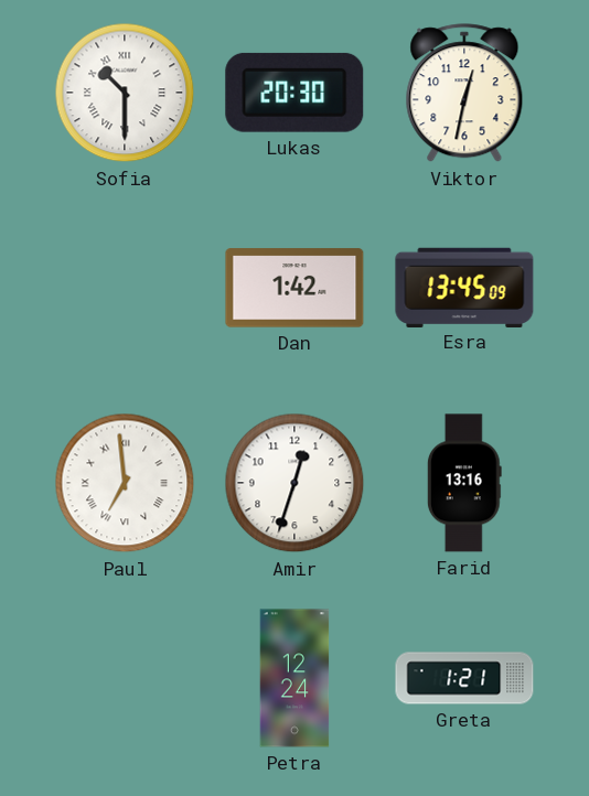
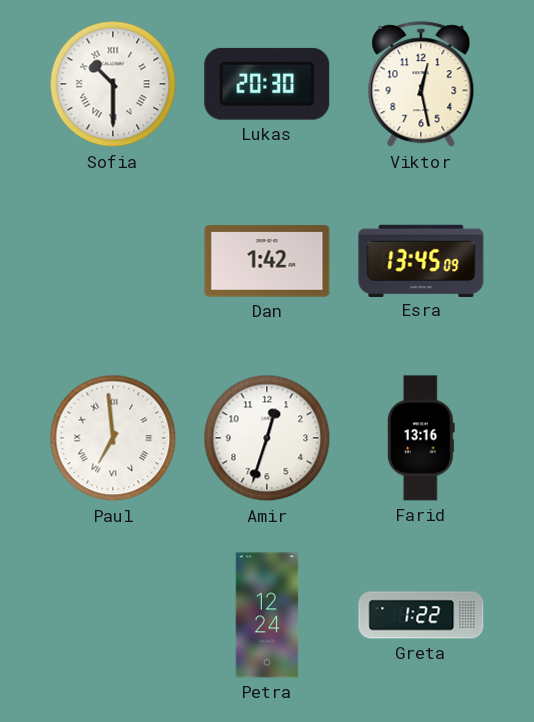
Viktor: 12:32 -> 12:28
Greta: 1:21 -> 1:22
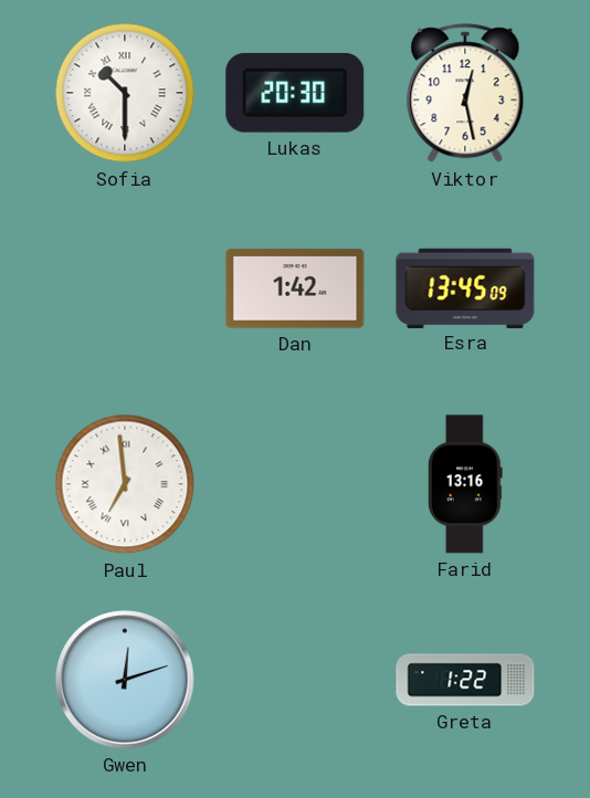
Amir: 12:33 -> none
Gwen: none -> 12:12
Petra: 12:24 -> none
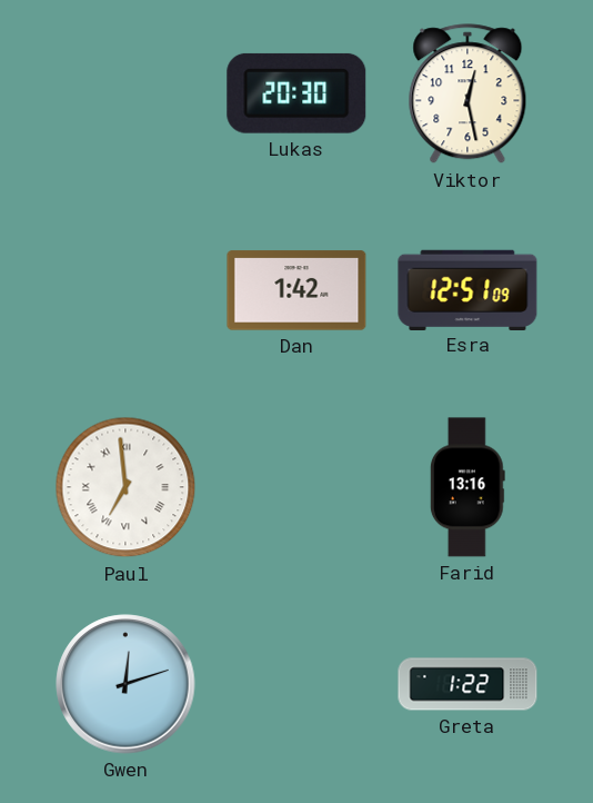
Sofia: 10:30 -> none
Esra: 13:45 -> 12:51
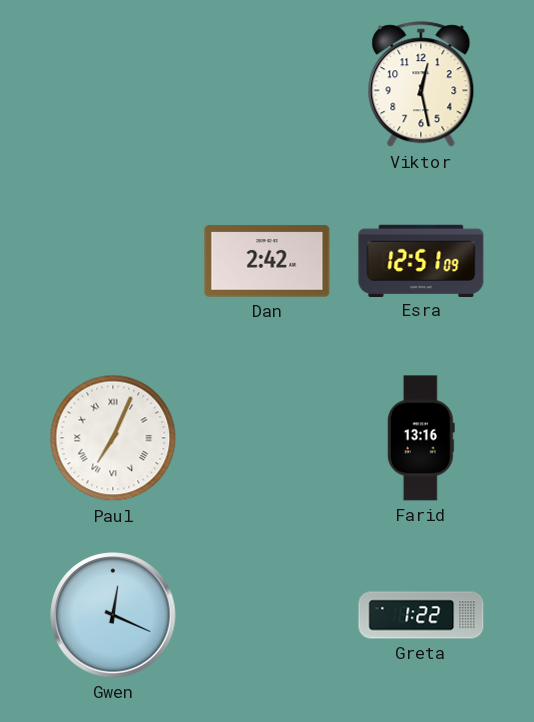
Lukas: 20:30 -> none
Dan: 1:42 -> 2:42
Paul: 6:59 -> 7:04
Gwen: 12:12 -> 12:19
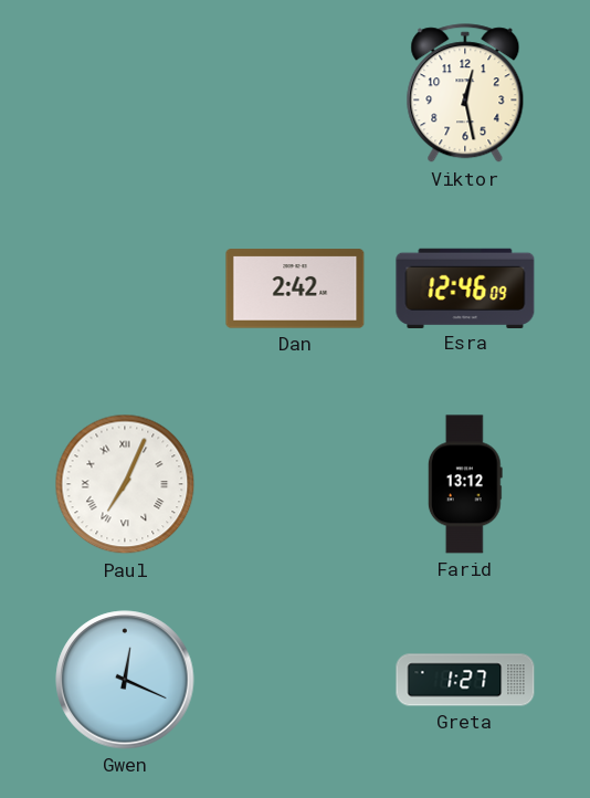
Esra: 12:51 -> 12:46
Farid: 13:16 -> 13:12
Greta: 1:22 -> 1:27
